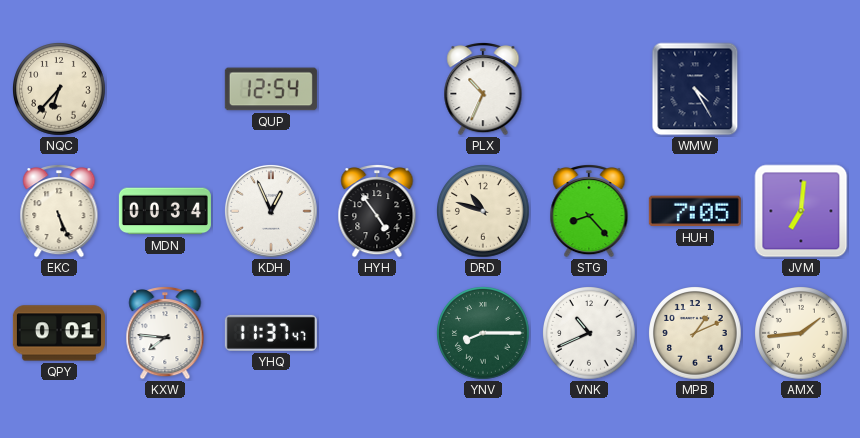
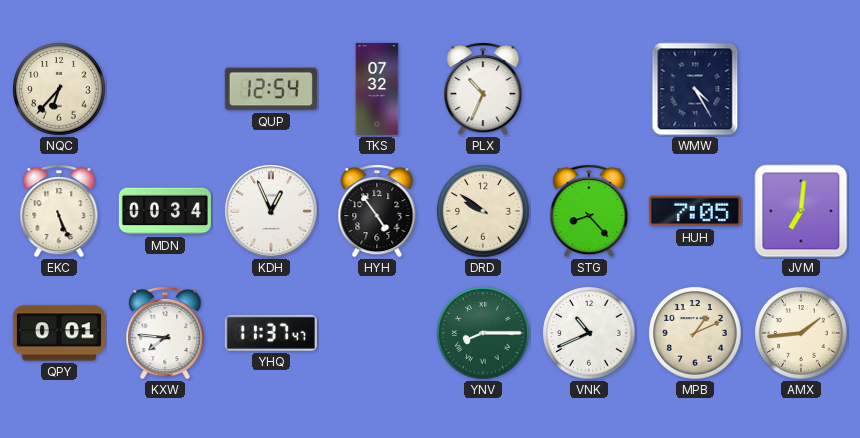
TKS: none -> 07:32
DRD: 10:48 -> 9:51
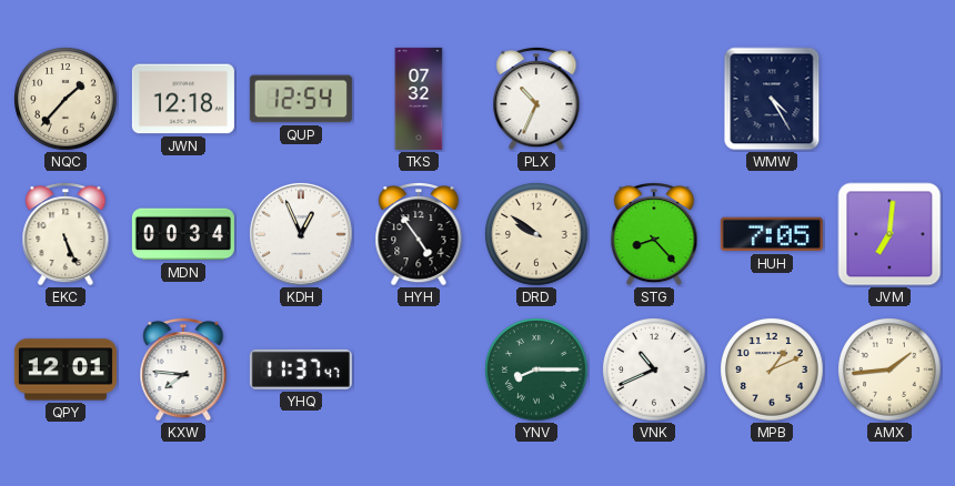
NQC: 6:37 -> 1:37
JWN: none -> 12:18
QPY: 0:01 -> 12:01
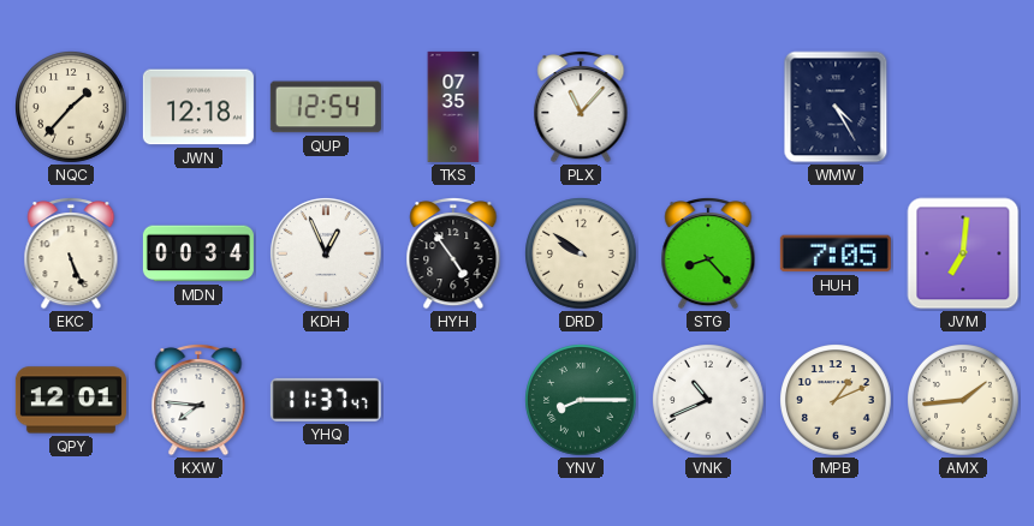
TKS: 07:32 -> 07:35
PLX: 10:34 -> 11:07
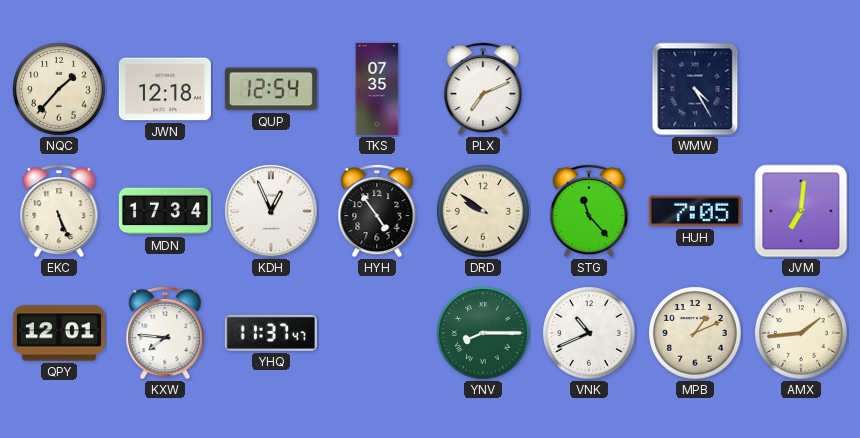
PLX: 11:07 -> 7:11
MDN: 00:34 -> 17:34
STG: 8:23 -> 11:23
